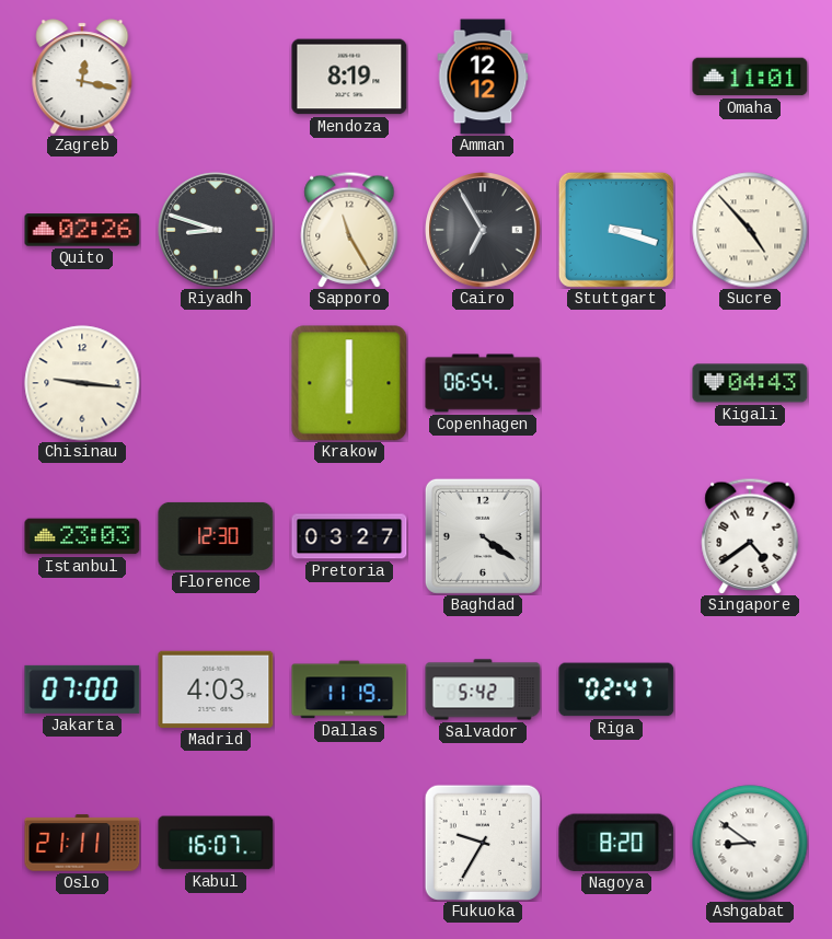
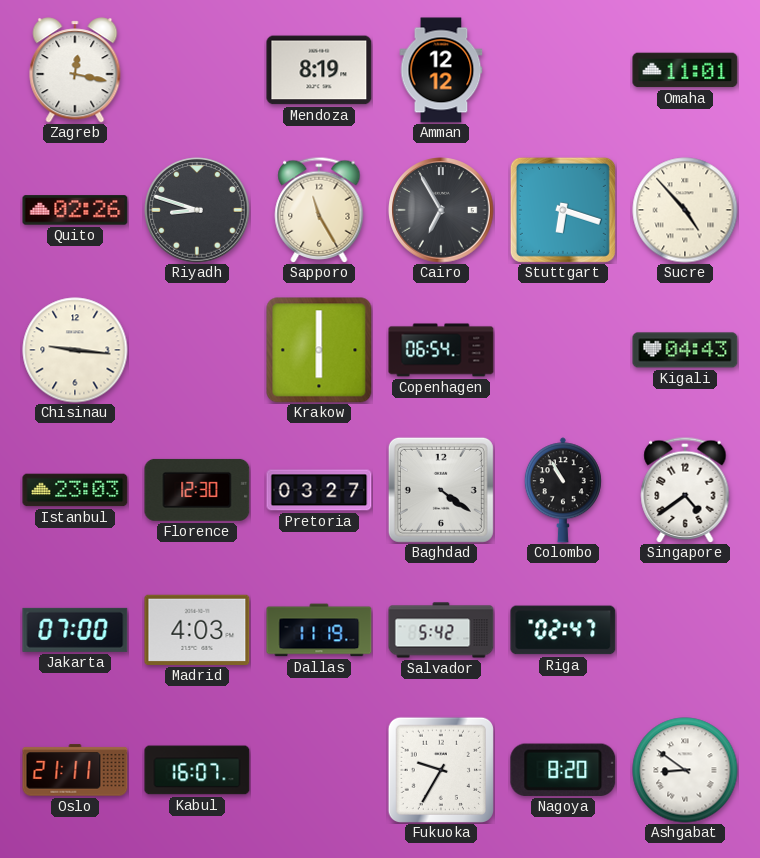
Stuttgart: 3:18 -> 6:18
Colombo: none -> 10:55
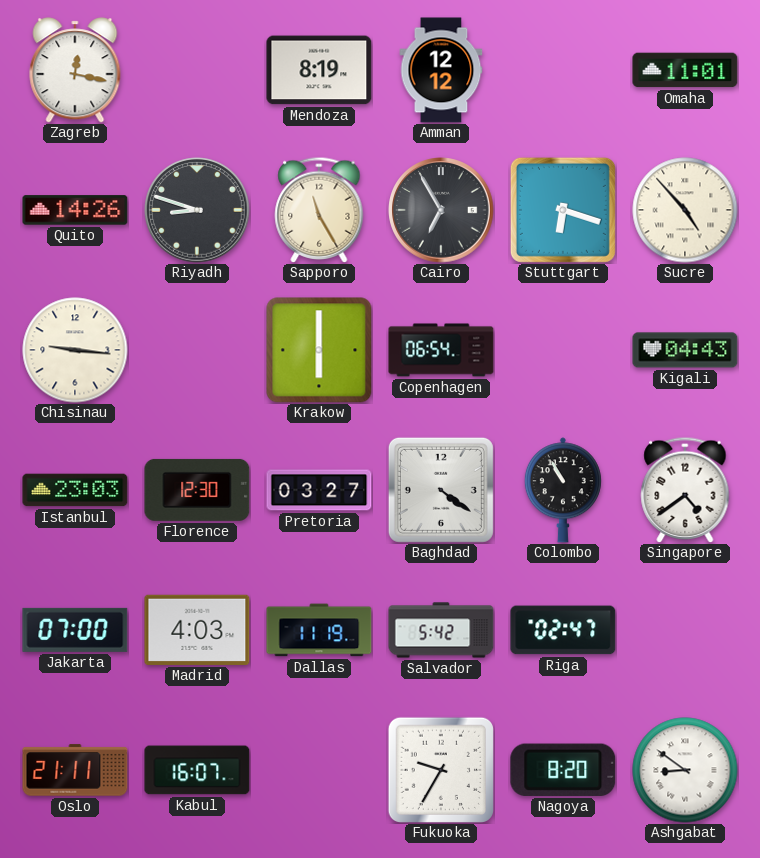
Quito: 02:26 -> 14:26
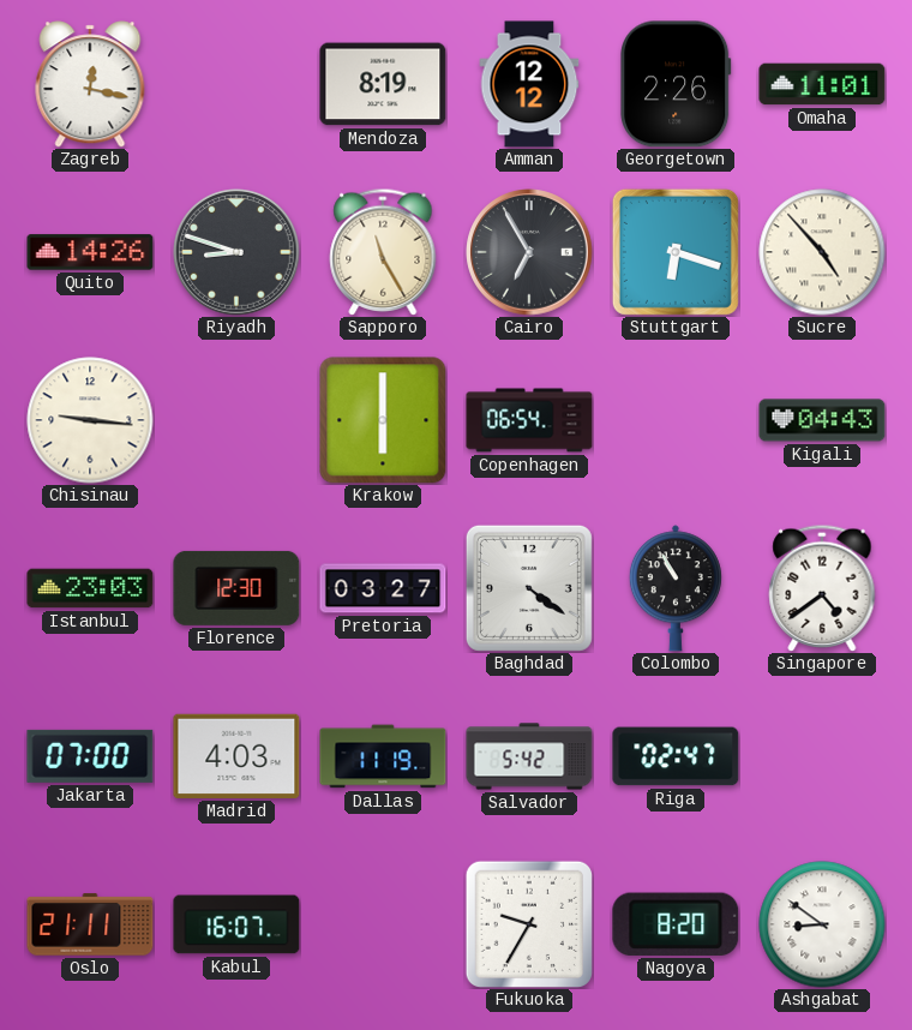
Georgetown: none -> 2:26
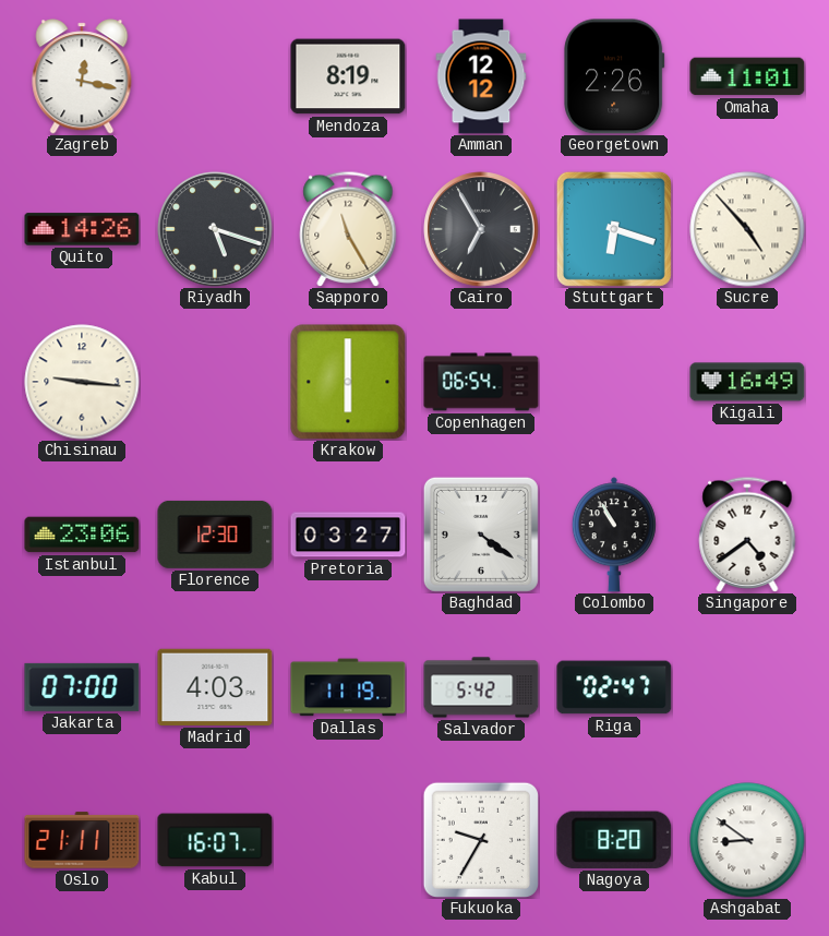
Riyadh: 8:48 -> 5:18
Kigali: 04:43 -> 16:49
Istanbul: 23:03 -> 23:06
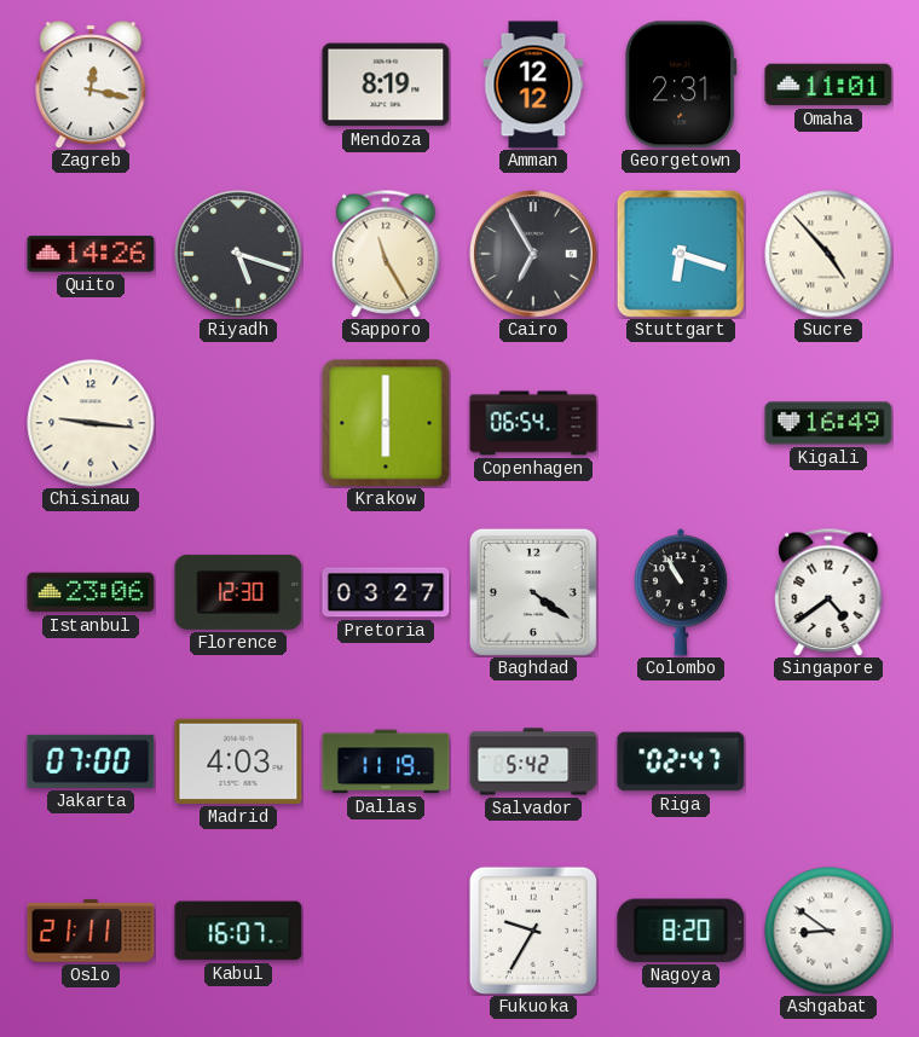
Georgetown: 2:26 -> 2:31
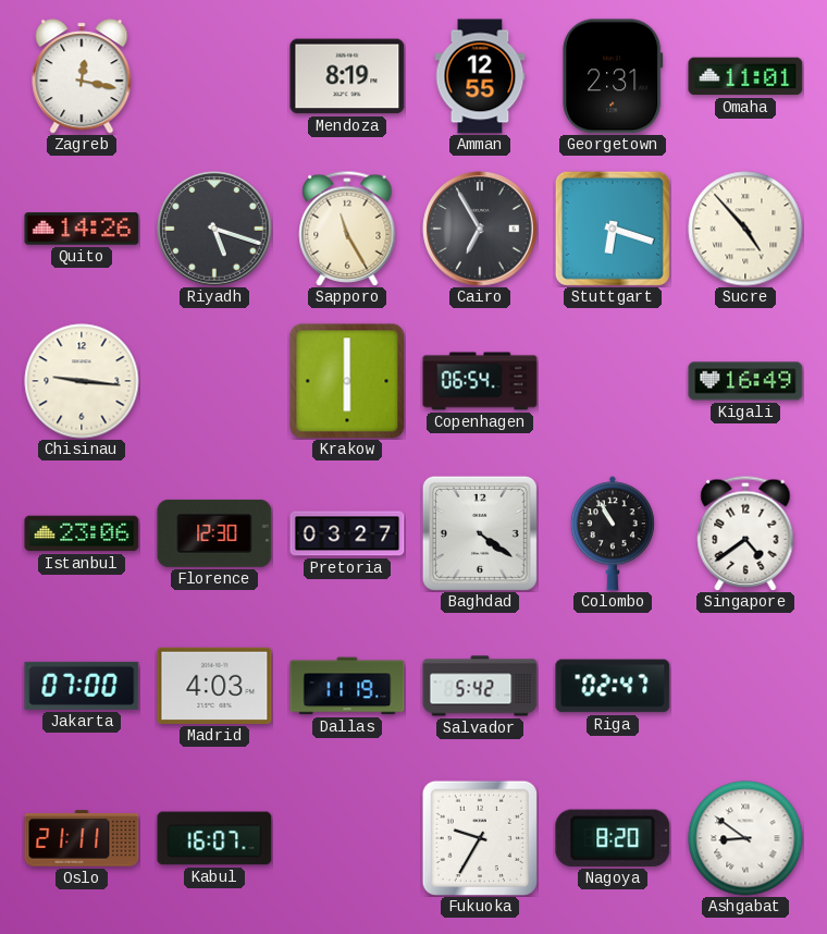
Amman: 12:12 -> 12:55
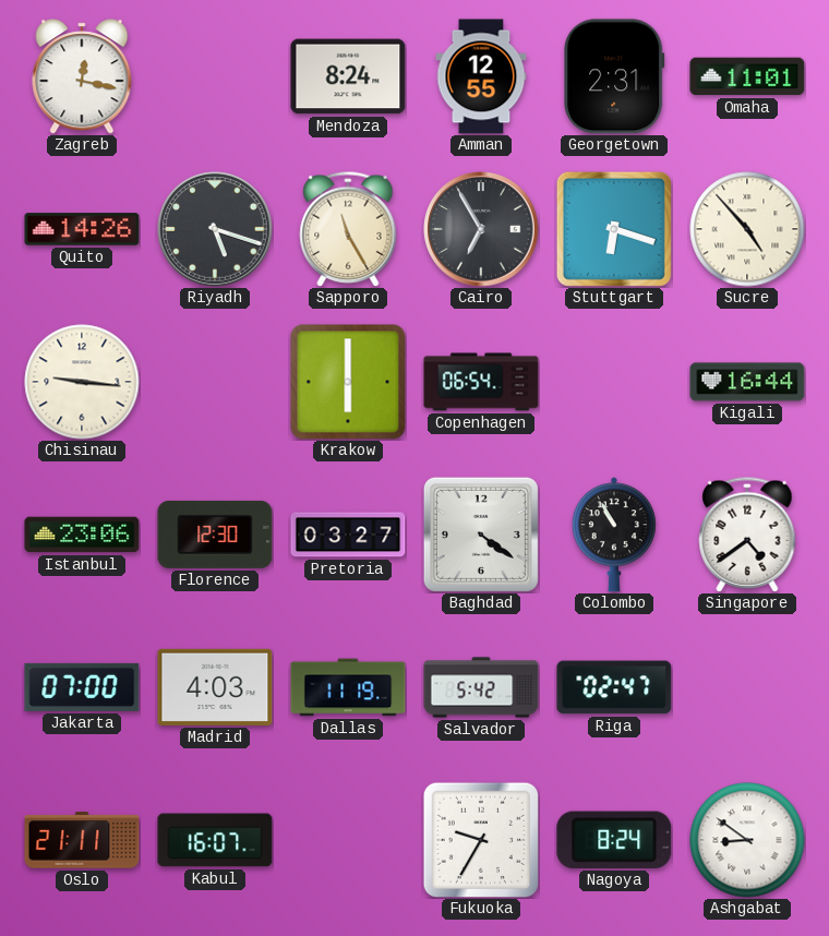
Mendoza: 8:19 -> 8:24
Kigali: 16:49 -> 16:44
Nagoya: 8:20 -> 8:24
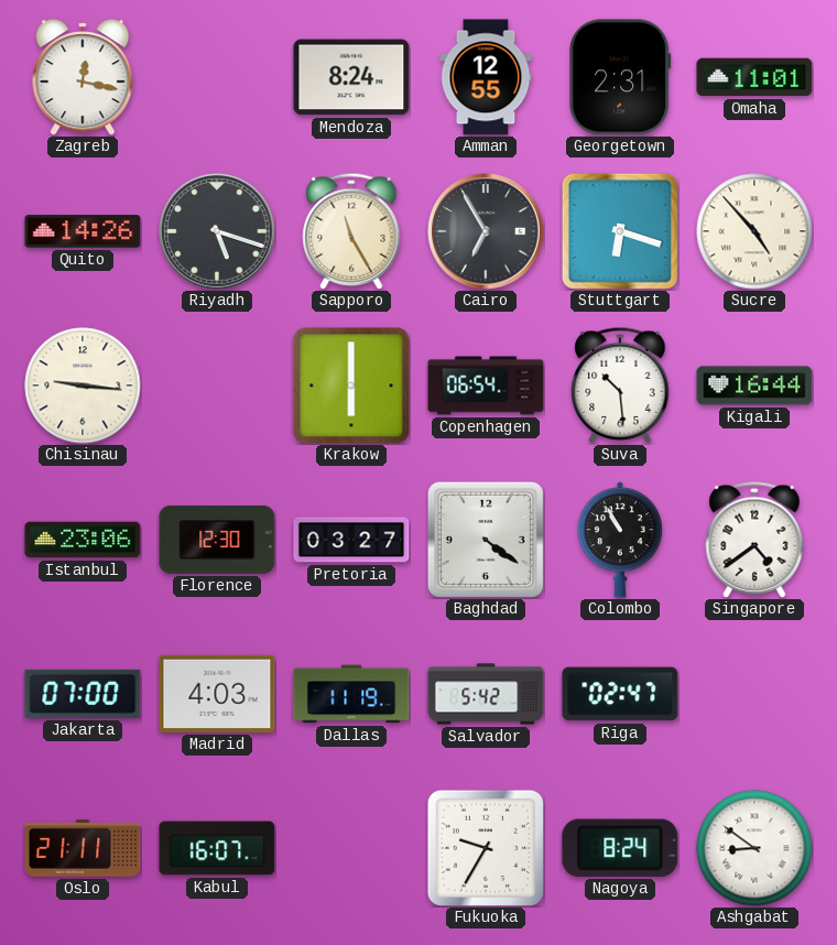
Suva: none -> 10:29
